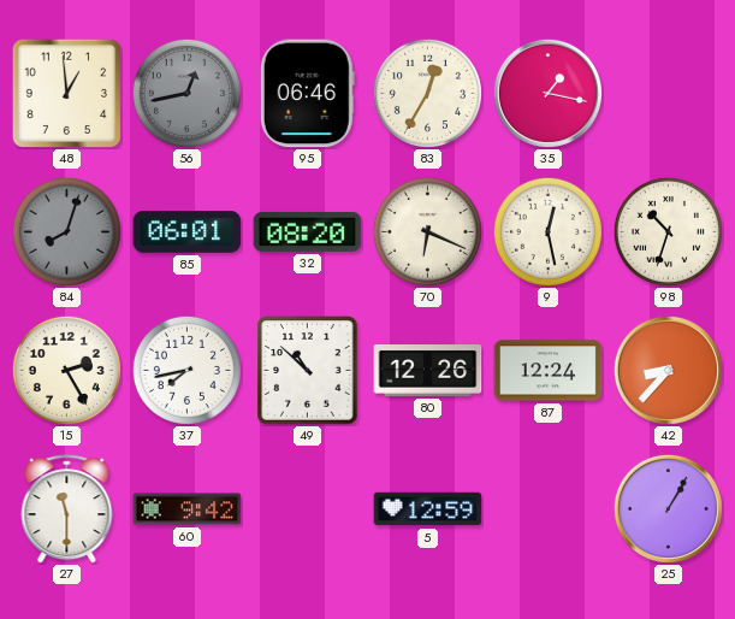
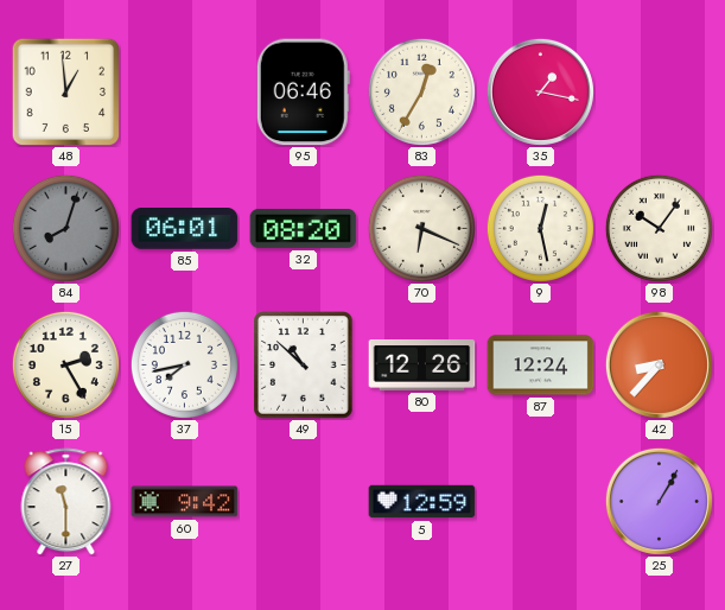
56: 12:43 -> none
98: 10:33 -> 10:06
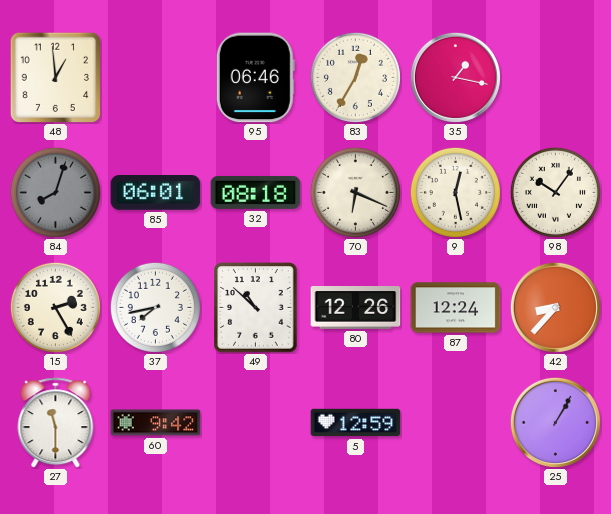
32: 08:20 -> 08:18
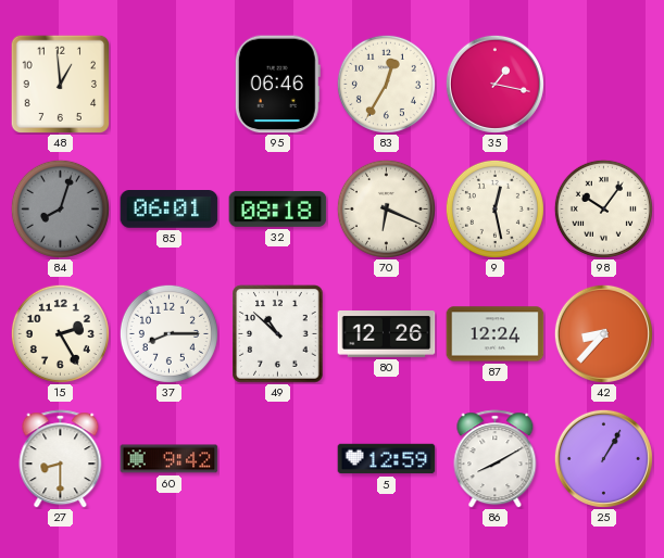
37: 7:43 -> 8:15
27: 11:30 -> 8:30
86: none -> 8:10
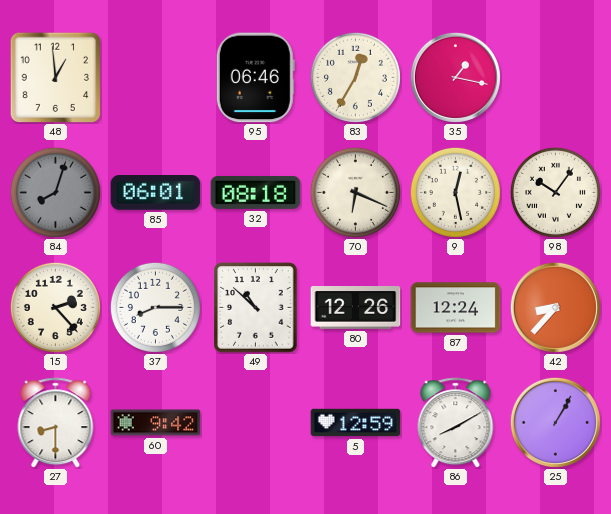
15: 2:25 -> 2:23
